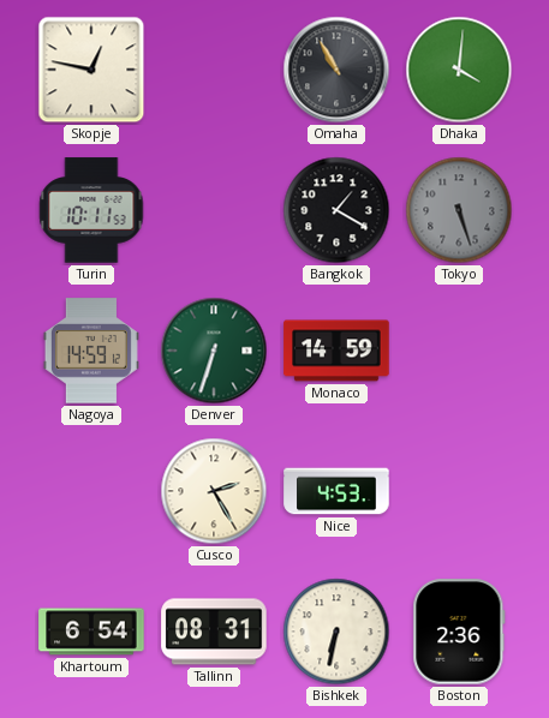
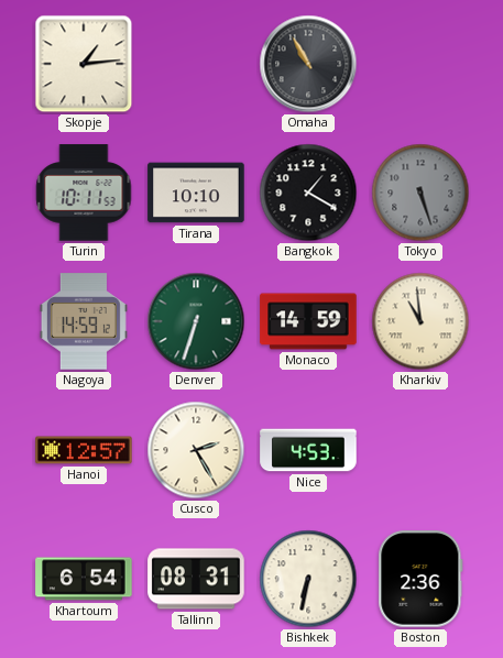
Skopje: 12:47 -> 1:14
Dhaka: 4:01 -> none
Tirana: none -> 10:10
Kharkiv: none -> 10:59
Hanoi: none -> 12:57
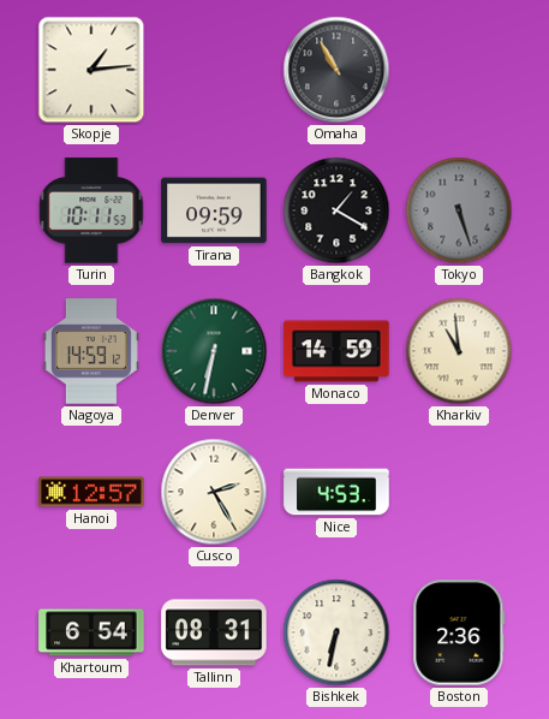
Tirana: 10:10 -> 09:59
Denver: 6:33 -> 6:32
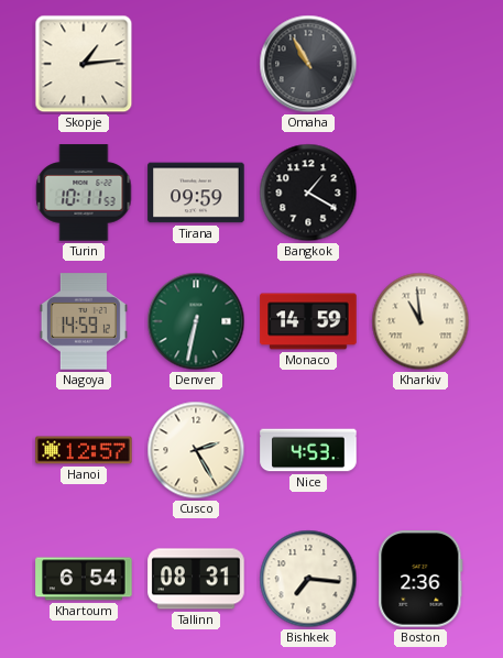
Tokyo: 5:27 -> none
Bishkek: 6:32 -> 7:16
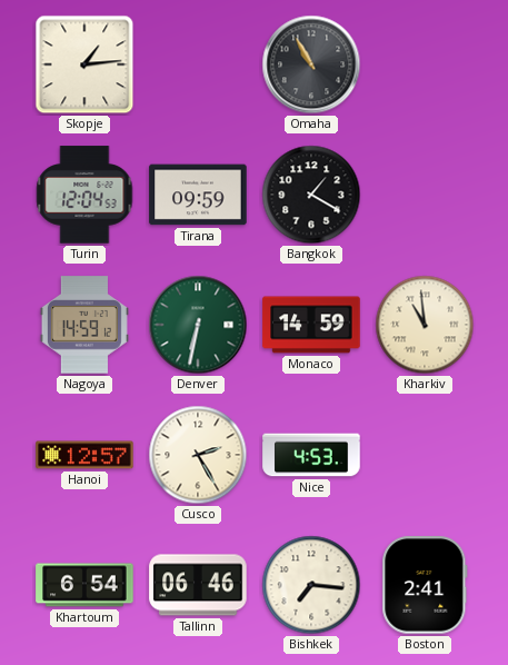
Turin: 10:11 -> 12:04
Tallinn: 08:31 -> 06:46
Boston: 2:36 -> 2:41
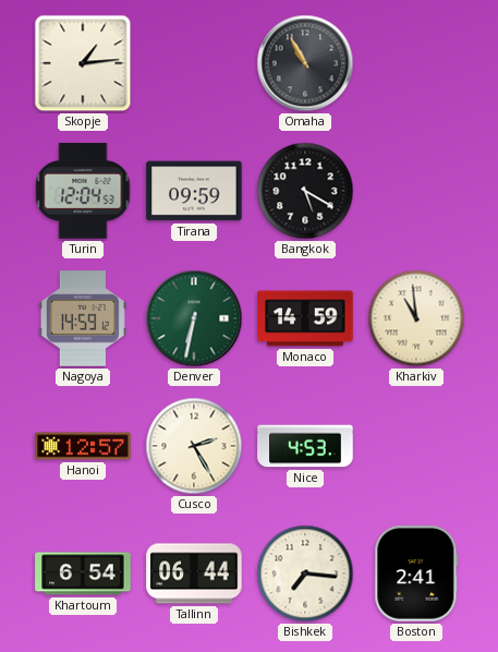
Bangkok: 1:20 -> 5:20
Tallinn: 06:46 -> 06:44
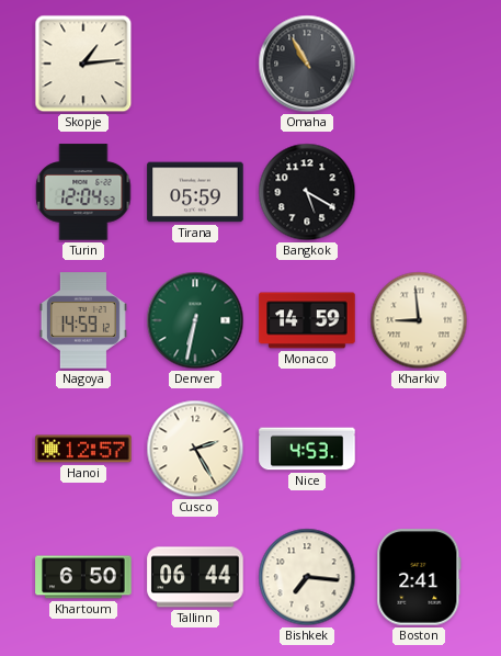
Tirana: 09:59 -> 05:59
Kharkiv: 10:59 -> 8:59
Khartoum: 6:54 -> 6:50
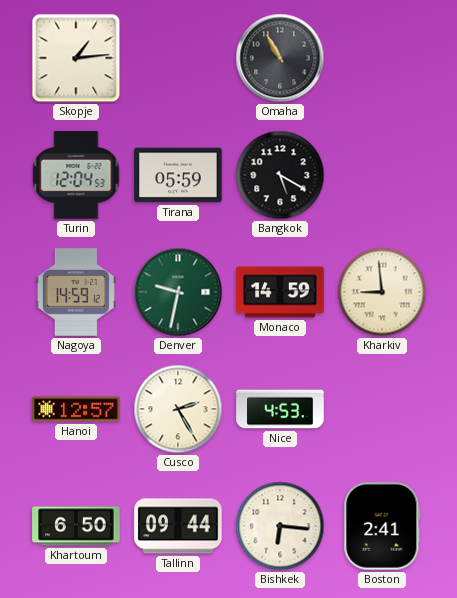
Denver: 6:32 -> 9:32
Tallinn: 06:44 -> 09:44
Bishkek: 7:16 -> 6:16
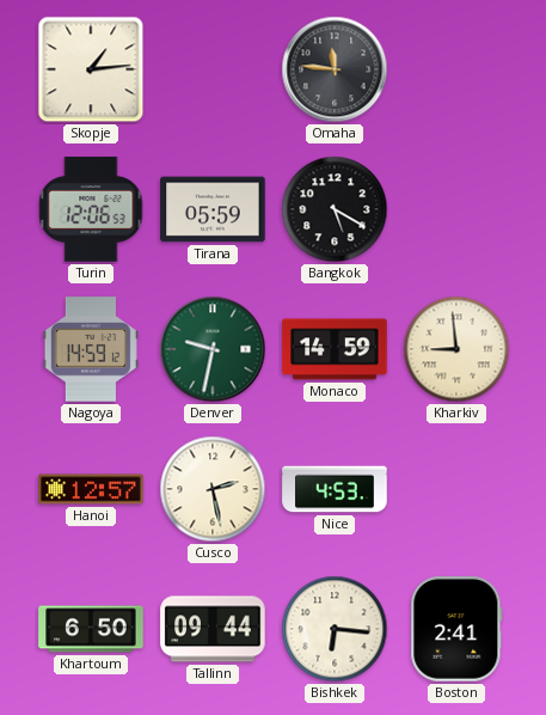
Omaha: 10:55 -> 11:46
Turin: 12:04 -> 12:06
Cusco: 2:25 -> 2:28
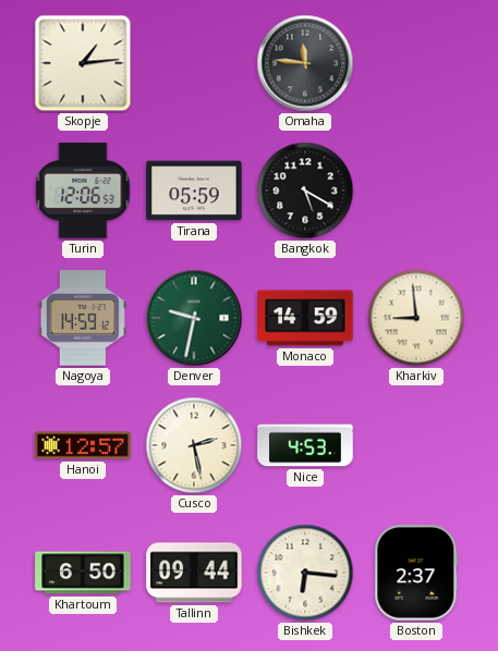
Boston: 2:41 -> 2:37
